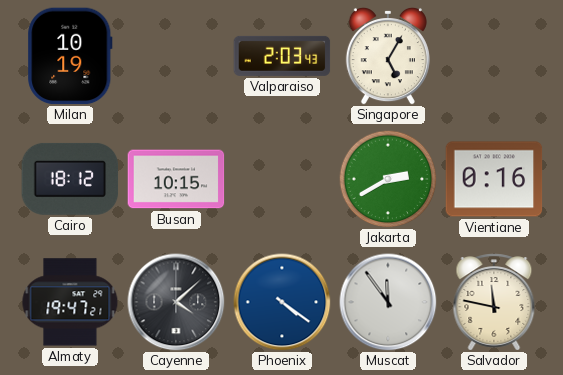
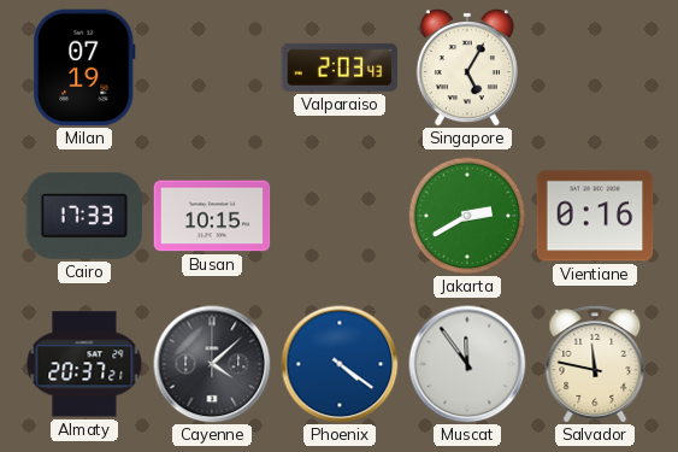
Milan: 10:19 -> 07:19
Cairo: 18:12 -> 17:33
Almaty: 19:47 -> 20:37
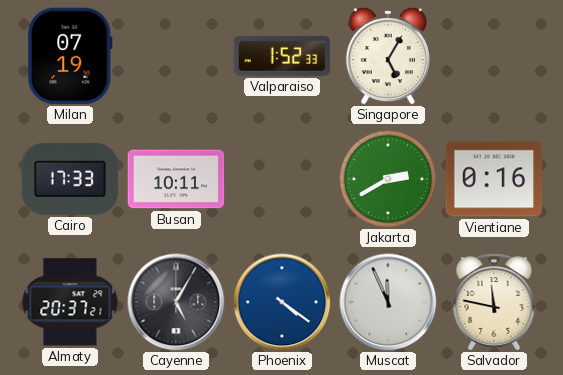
Valparaiso: 2:03 -> 1:52
Busan: 10:15 -> 10:11
Cayenne: 4:08 -> 5:05
Muscat: 11:54 -> 11:56
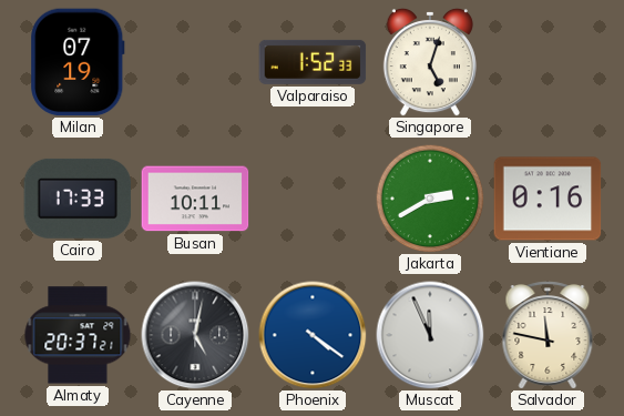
Singapore: 5:05 -> 5:03
Cayenne: 5:05 -> 5:02
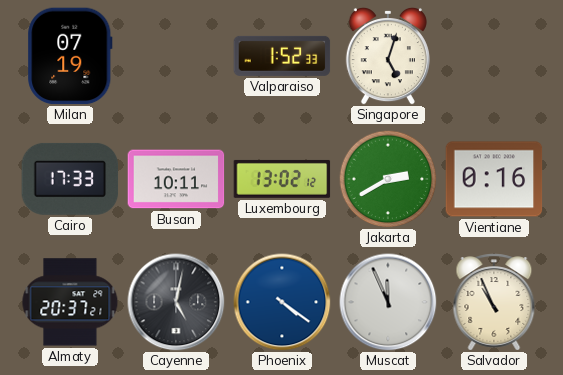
Luxembourg: none -> 13:02
Salvador: 11:47 -> 10:56
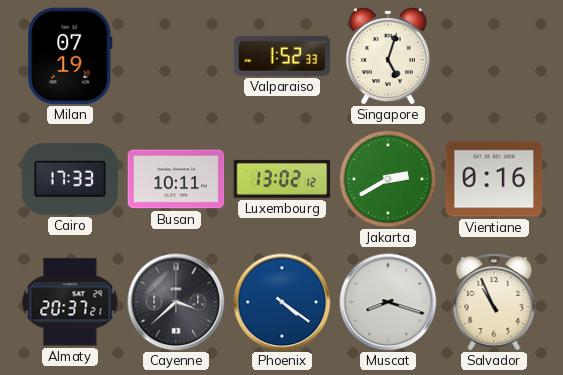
Cayenne: 5:02 -> 3:38
Muscat: 11:56 -> 8:18
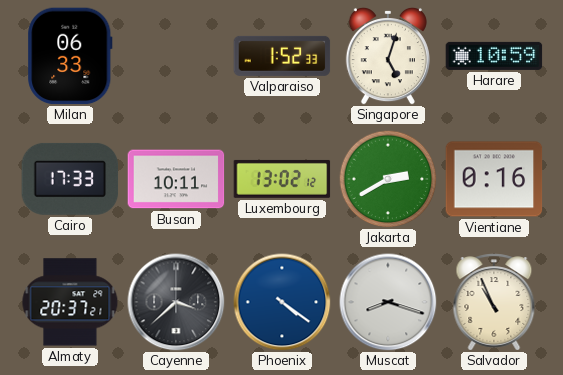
Milan: 07:19 -> 06:33
Harare: none -> 10:59
